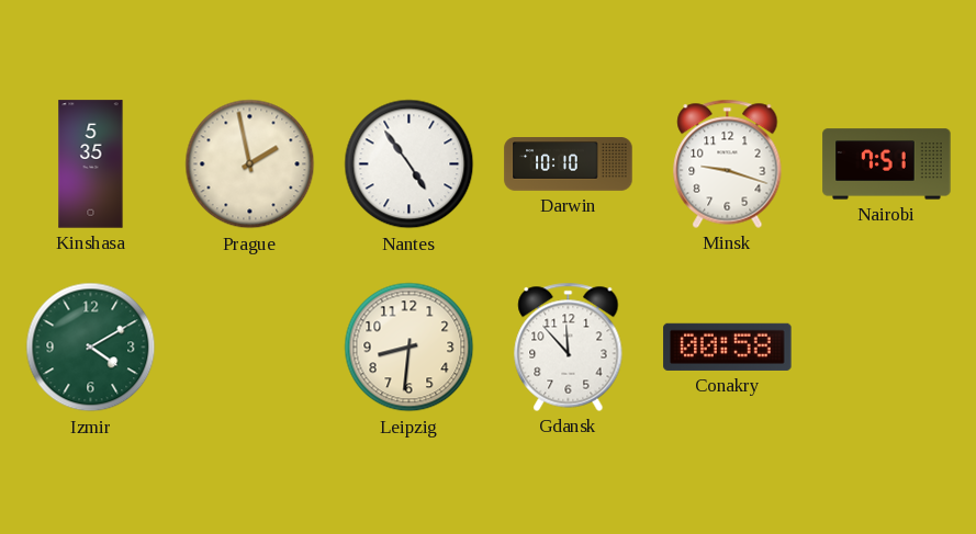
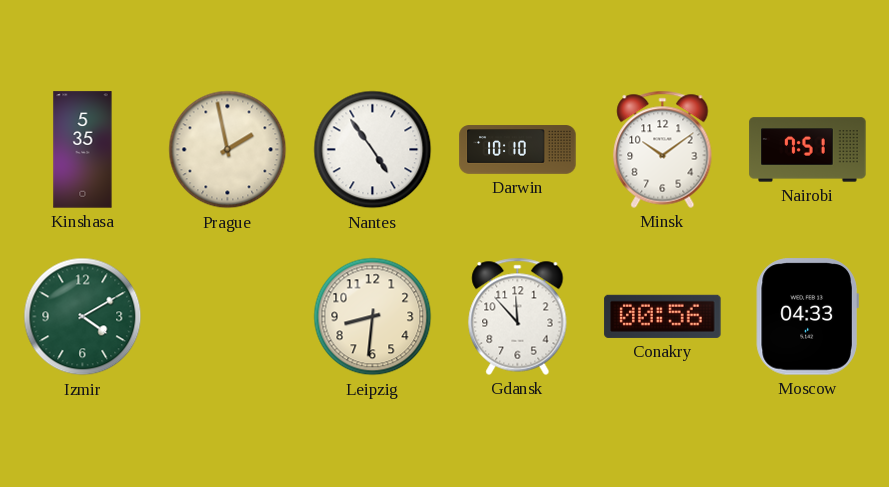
Minsk: 9:18 -> 10:09
Conakry: 00:58 -> 00:56
Moscow: none -> 04:33
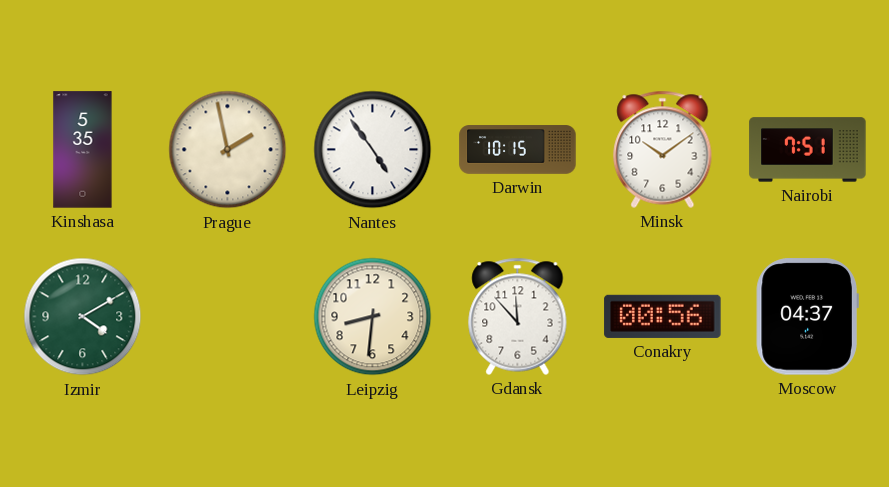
Darwin: 10:10 -> 10:15
Moscow: 04:33 -> 04:37
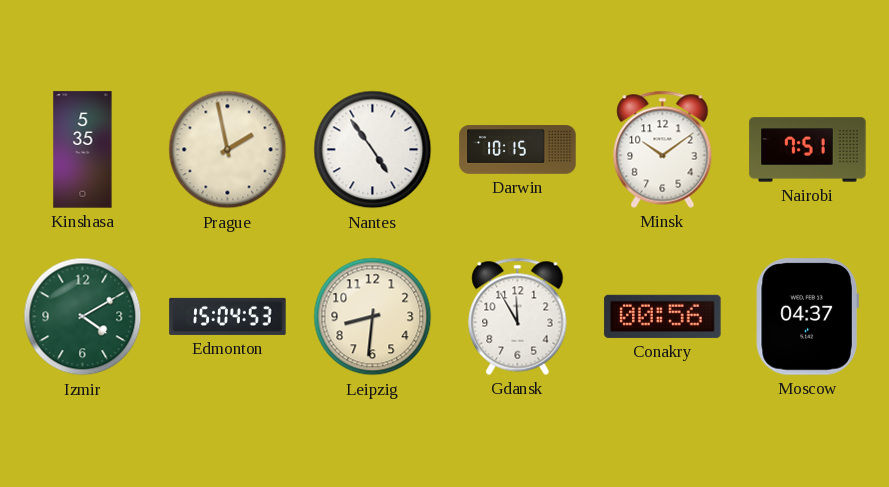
Edmonton: none -> 15:04
Gdansk: 11:53 -> 11:55
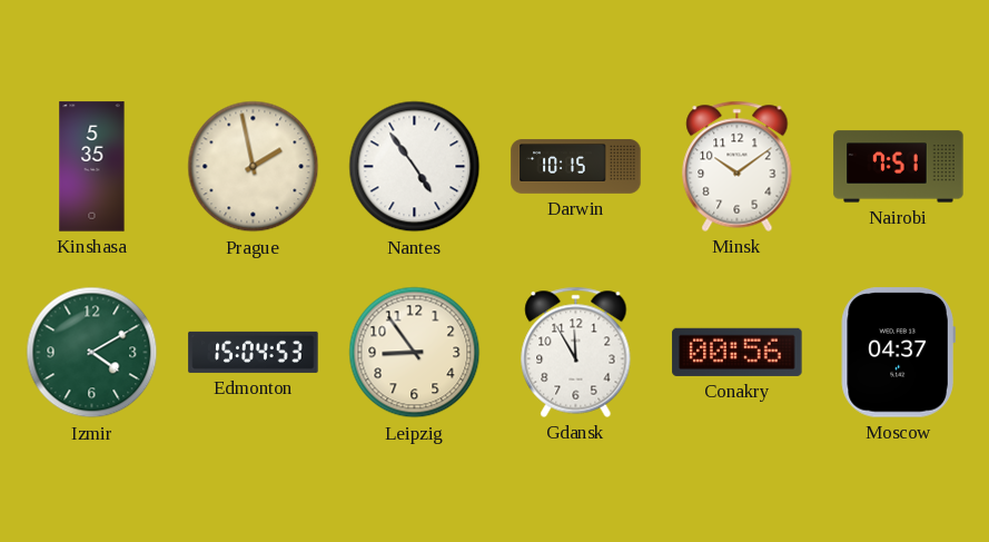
Leipzig: 8:31 -> 8:54
